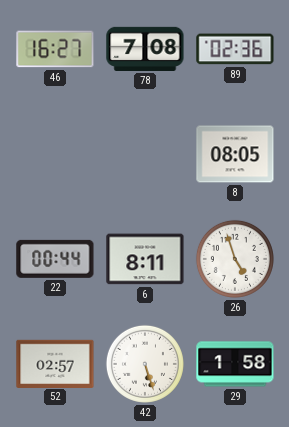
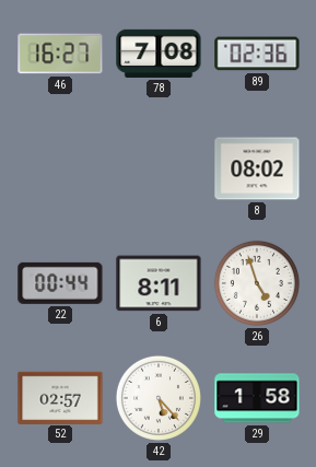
8: 08:05 -> 08:02
42: 5:27 -> 5:23
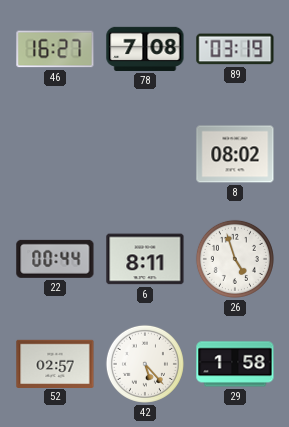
89: 02:36 -> 03:19
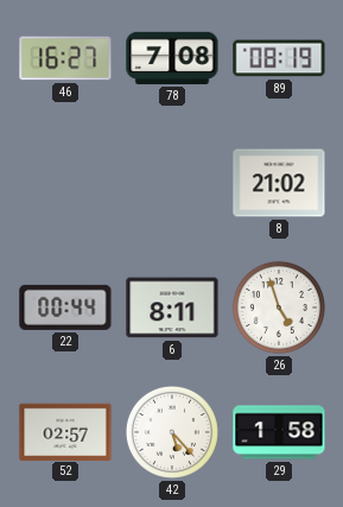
89: 03:19 -> 08:19
8: 08:02 -> 21:02
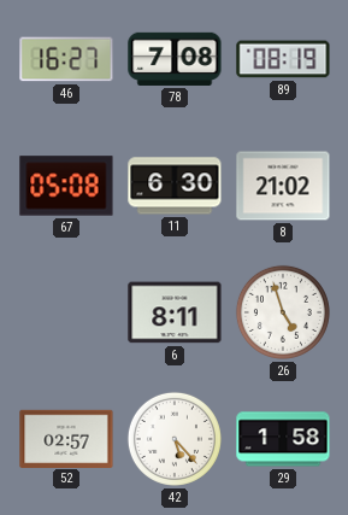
67: none -> 05:08
11: none -> 6:30
22: 00:44 -> none
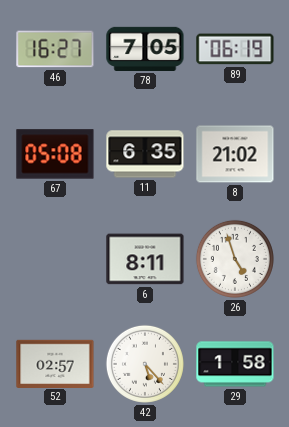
78: 7:08 -> 7:05
89: 08:19 -> 06:19
11: 6:30 -> 6:35
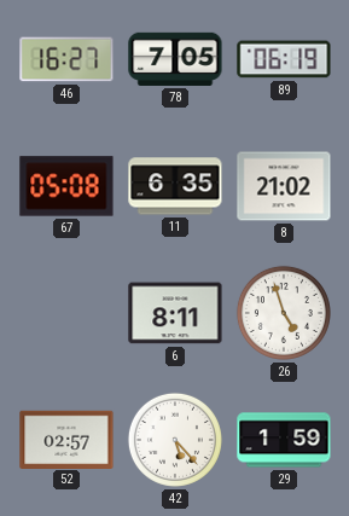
29: 1:58 -> 1:59
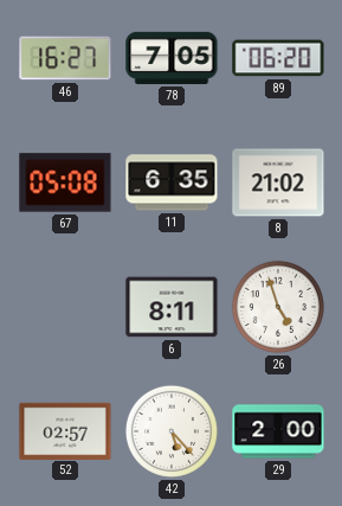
89: 06:19 -> 06:20
29: 1:59 -> 2:00
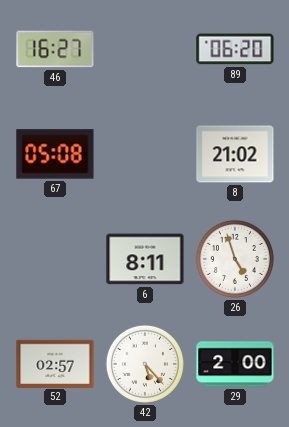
78: 7:05 -> none
11: 6:35 -> none
